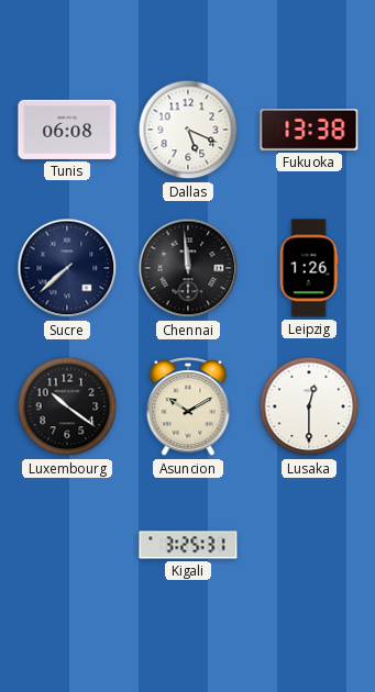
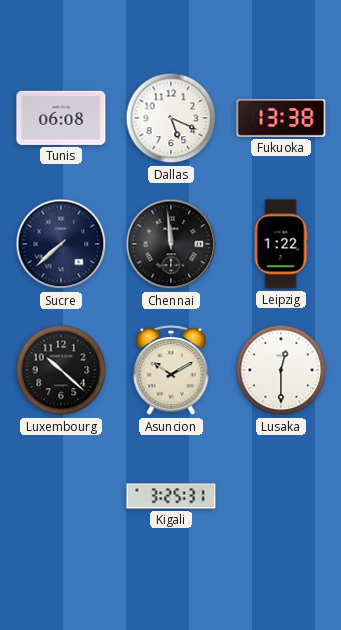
Leipzig: 1:26 -> 1:22
Luxembourg: 10:21 -> 10:22
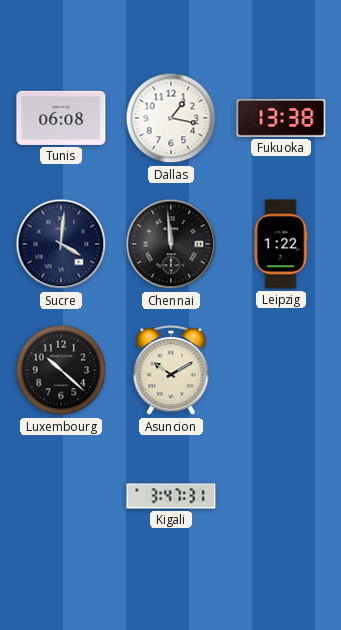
Dallas: 5:19 -> 1:17
Sucre: 7:38 -> 4:01
Lusaka: 12:30 -> none
Kigali: 3:25 -> 3:47
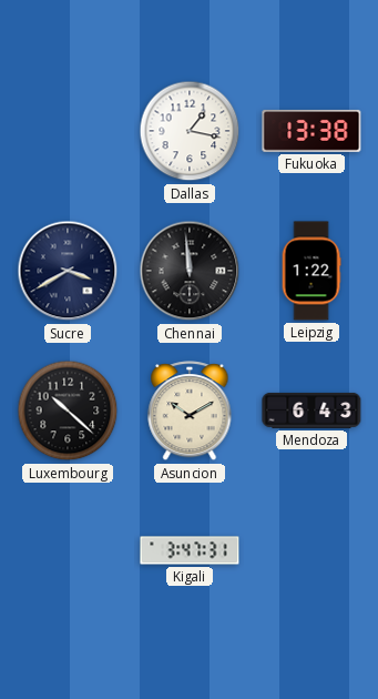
Tunis: 06:08 -> none
Sucre: 4:01 -> 3:40
Mendoza: none -> 6:43
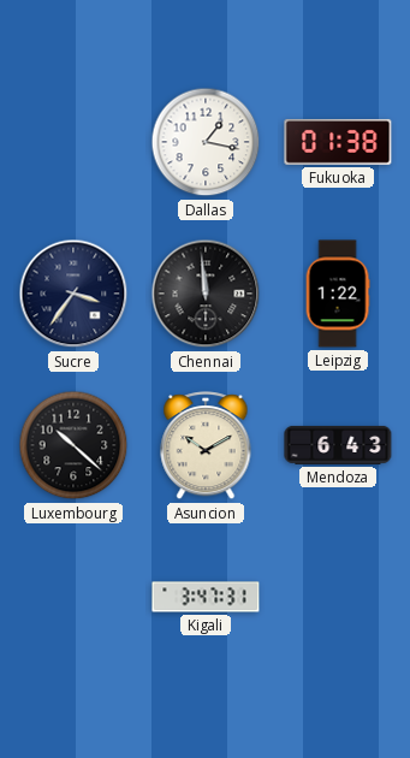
Fukuoka: 13:38 -> 01:38
Sucre: 3:40 -> 3:36
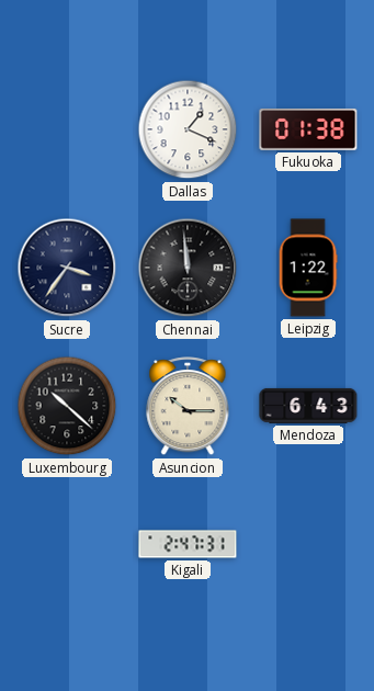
Dallas: 1:17 -> 1:19
Asuncion: 10:10 -> 10:15
Kigali: 3:47 -> 2:47
